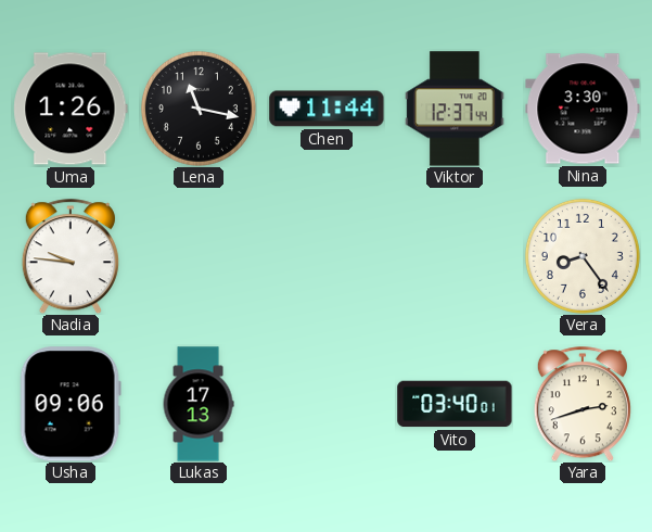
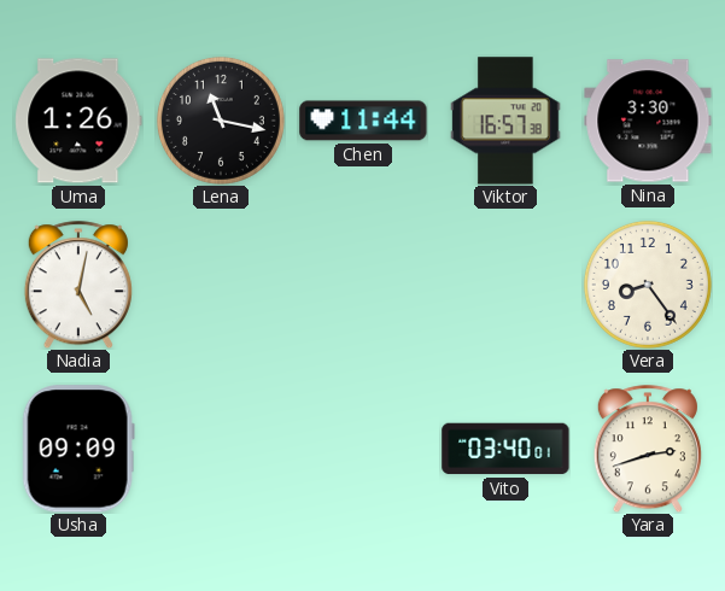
Viktor: 12:37 -> 16:57
Nadia: 9:46 -> 5:02
Usha: 09:06 -> 09:09
Lukas: 17:13 -> none
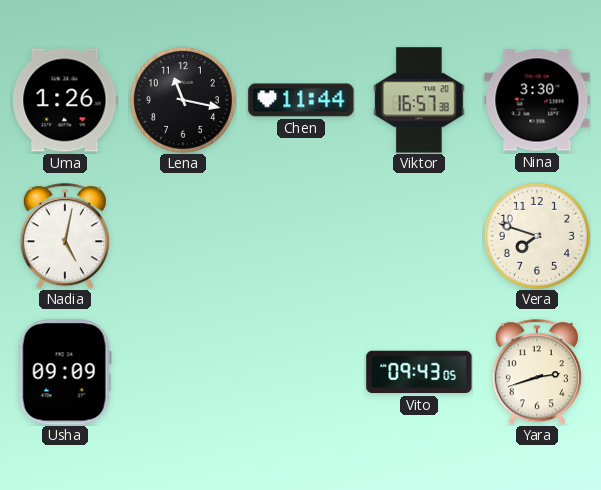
Vera: 8:24 -> 7:48
Vito: 03:40 -> 09:43
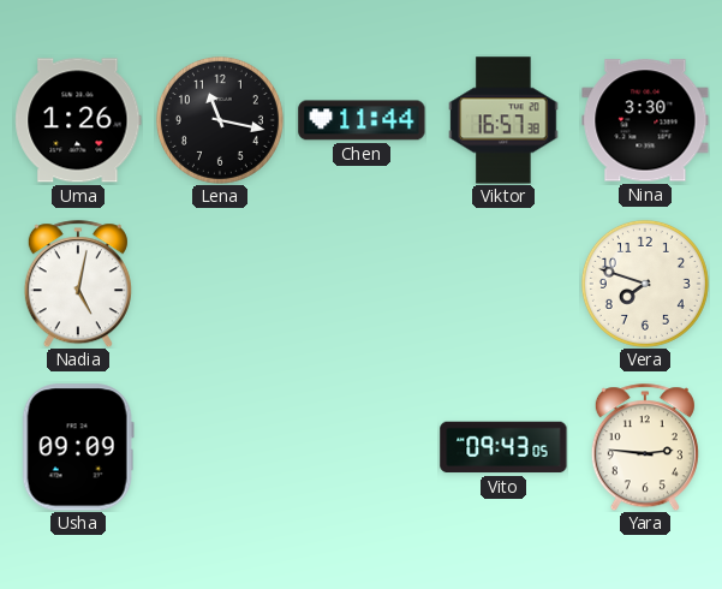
Yara: 2:42 -> 2:46
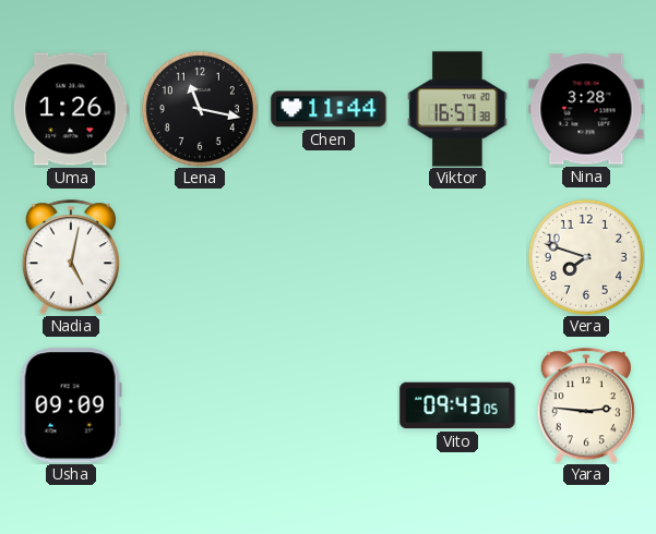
Nina: 3:30 -> 3:28
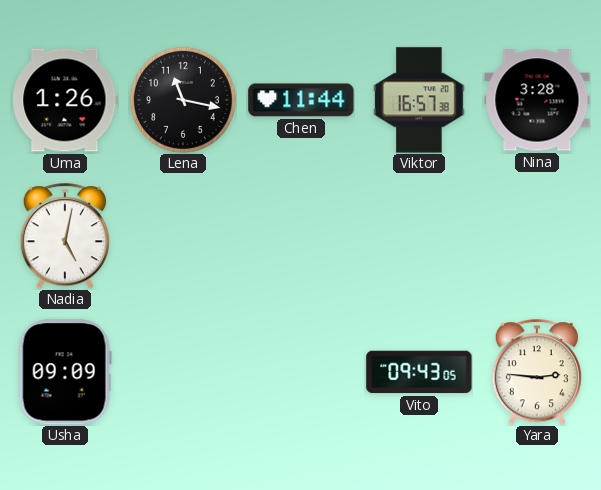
Vera: 7:48 -> none
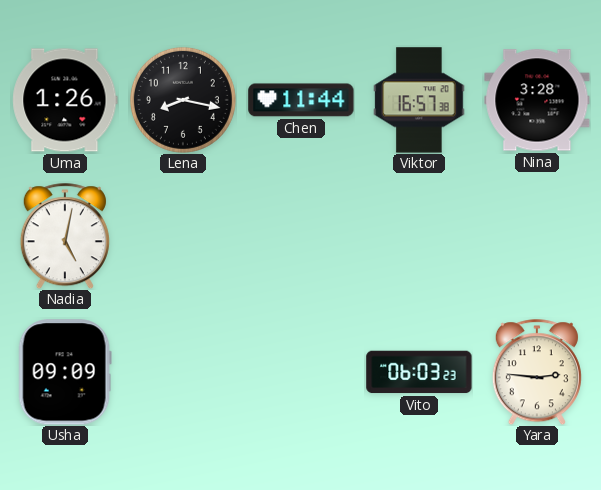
Lena: 11:17 -> 8:17
Vito: 09:43 -> 06:03
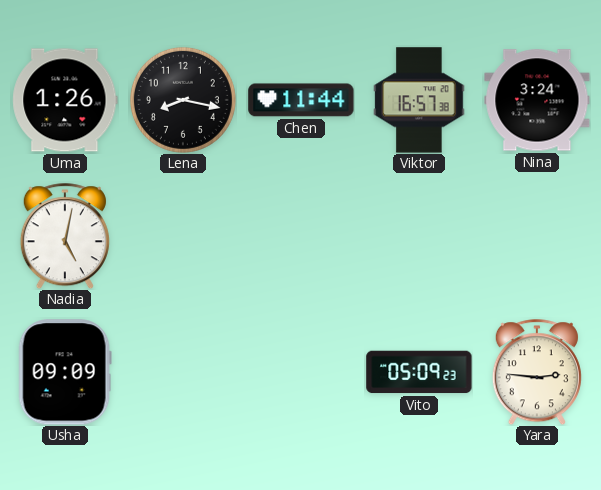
Nina: 3:28 -> 3:24
Vito: 06:03 -> 05:09
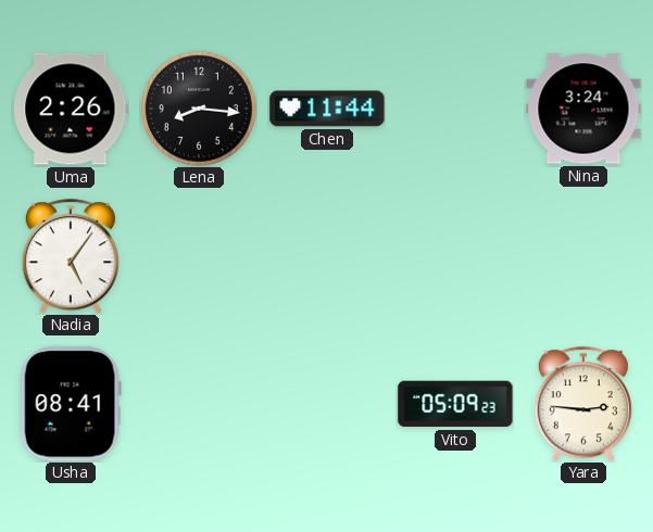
Uma: 1:26 -> 2:26
Lena: 8:17 -> 8:16
Viktor: 16:57 -> none
Nadia: 5:02 -> 5:06
Usha: 09:09 -> 08:41
